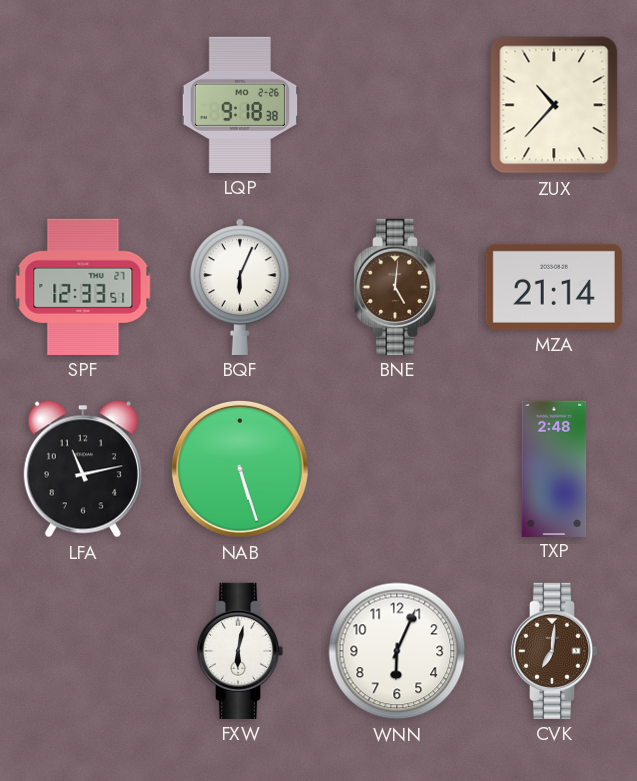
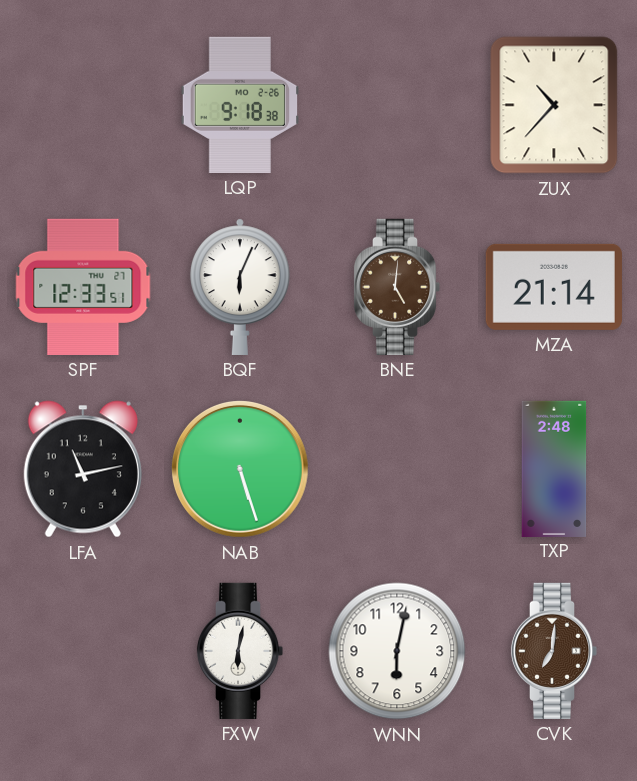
WNN: 6:04 -> 6:02
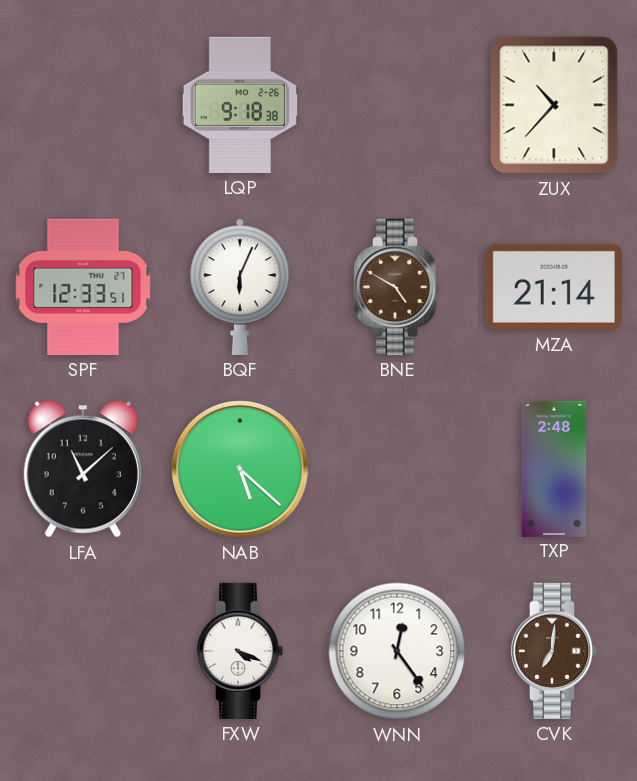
BNE: 5:01 -> 4:50
LFA: 11:13 -> 11:08
NAB: 5:27 -> 5:22
FXW: 6:02 -> 4:19
WNN: 6:02 -> 12:24
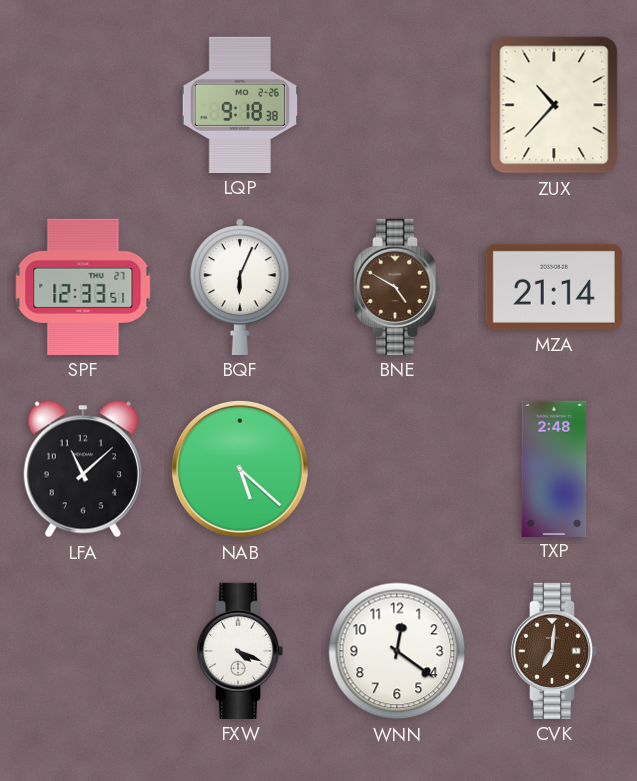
WNN: 12:24 -> 12:21
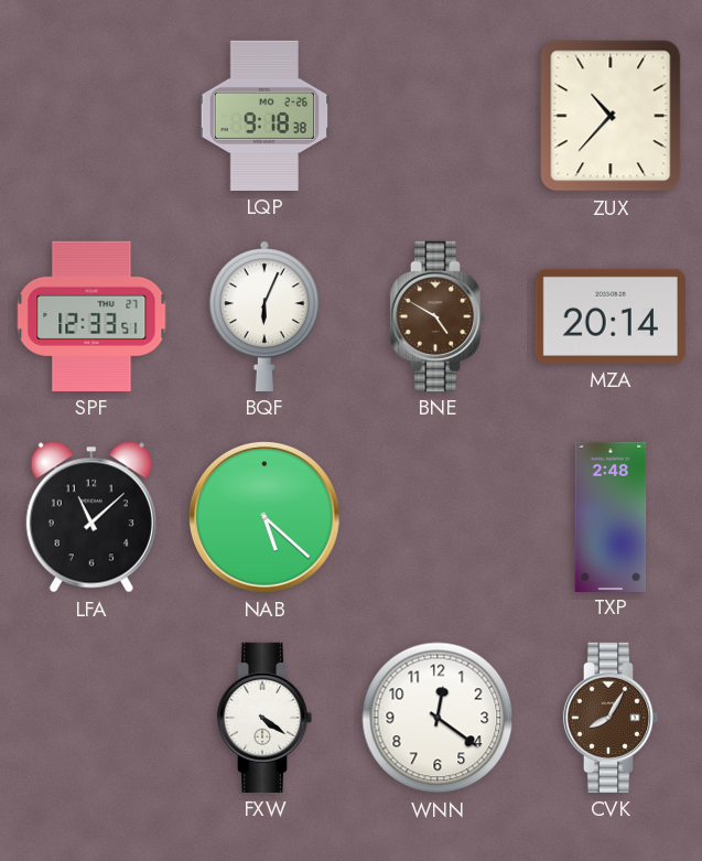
MZA: 21:14 -> 20:14
FXW: 4:19 -> 4:21
CVK: 7:01 -> 8:05
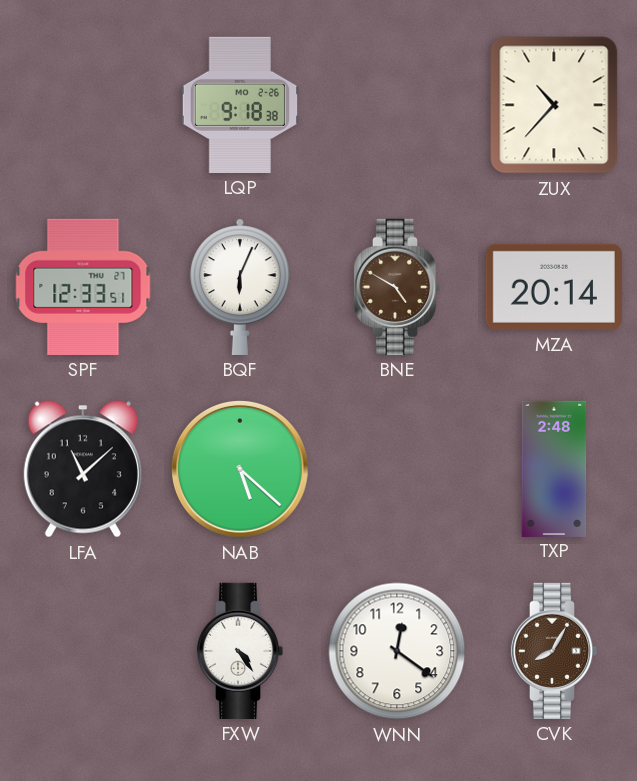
FXW: 4:21 -> 4:24
